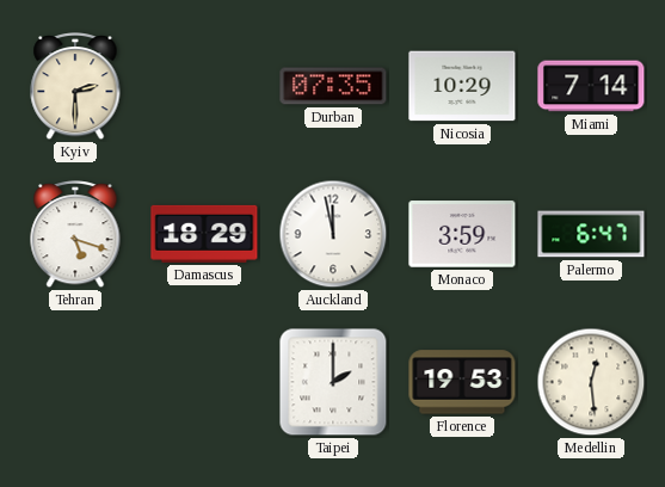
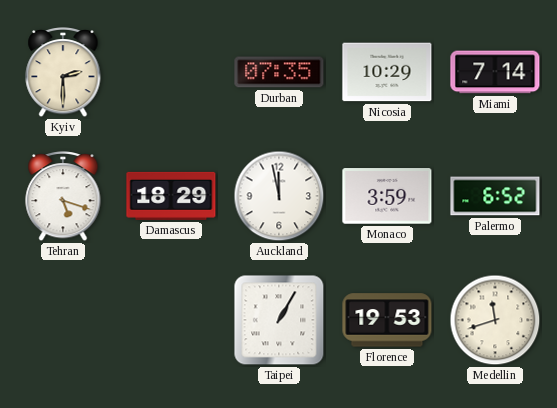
Palermo: 6:47 -> 6:52
Taipei: 2:00 -> 1:05
Medellin: 12:29 -> 11:42
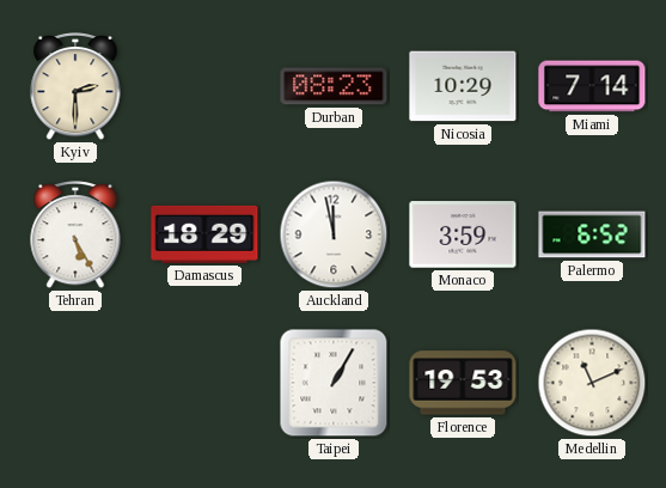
Durban: 07:35 -> 08:23
Tehran: 5:18 -> 5:25
Medellin: 11:42 -> 11:11
